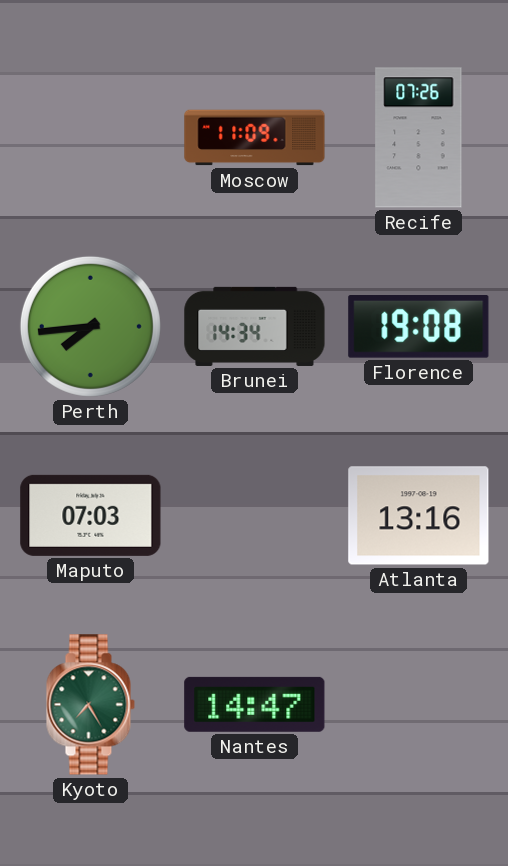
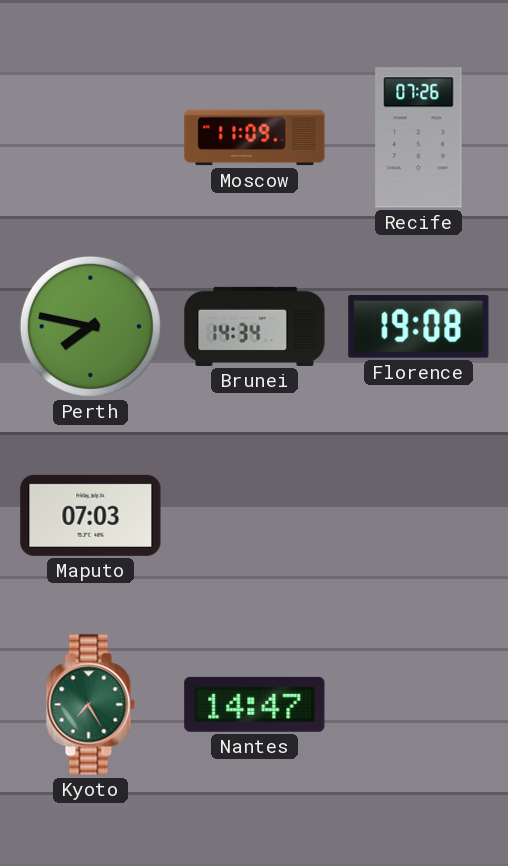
Perth: 7:44 -> 7:47
Atlanta: 13:16 -> none
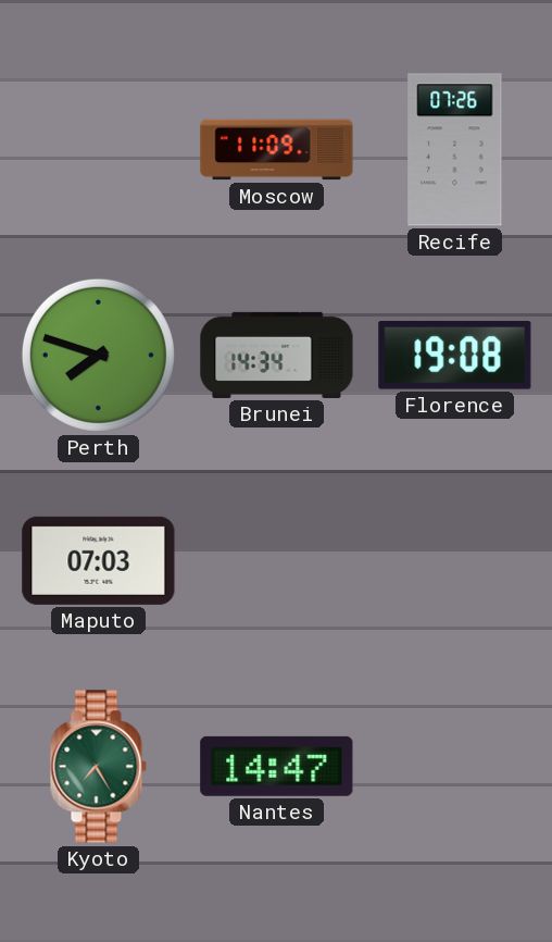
Perth: 7:47 -> 7:48
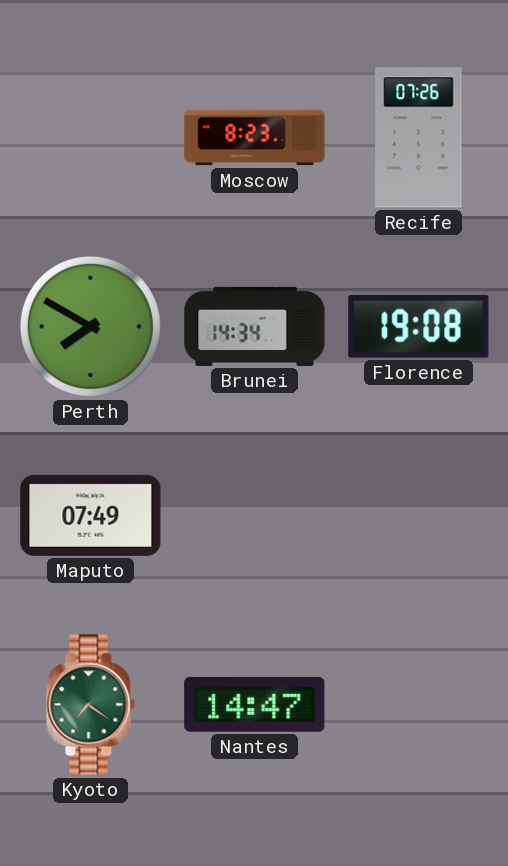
Moscow: 11:09 -> 8:23
Perth: 7:48 -> 7:50
Maputo: 07:03 -> 07:49
Kyoto: 7:25 -> 7:21
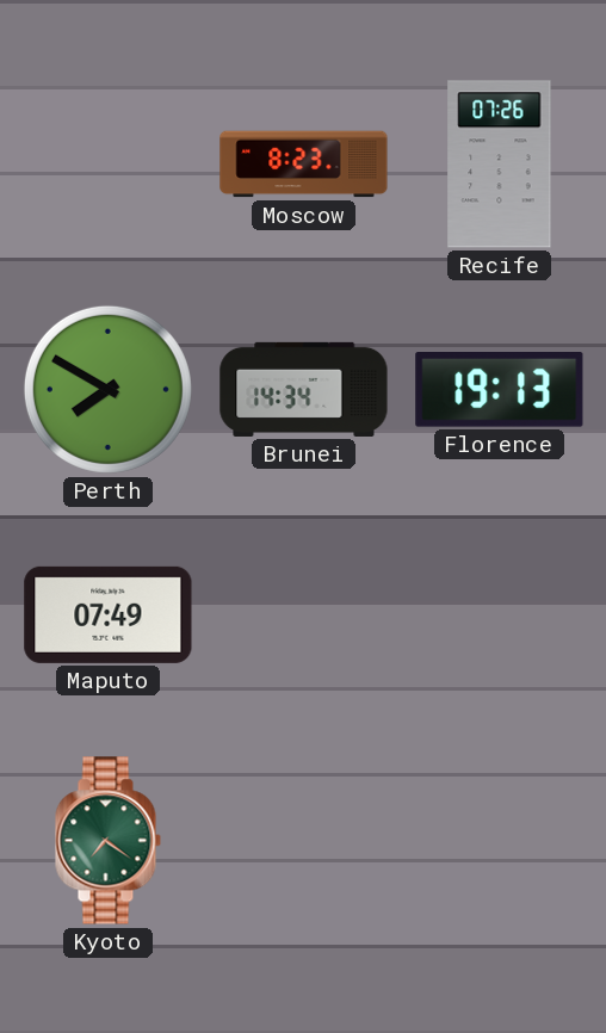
Florence: 19:08 -> 19:13
Nantes: 14:47 -> none
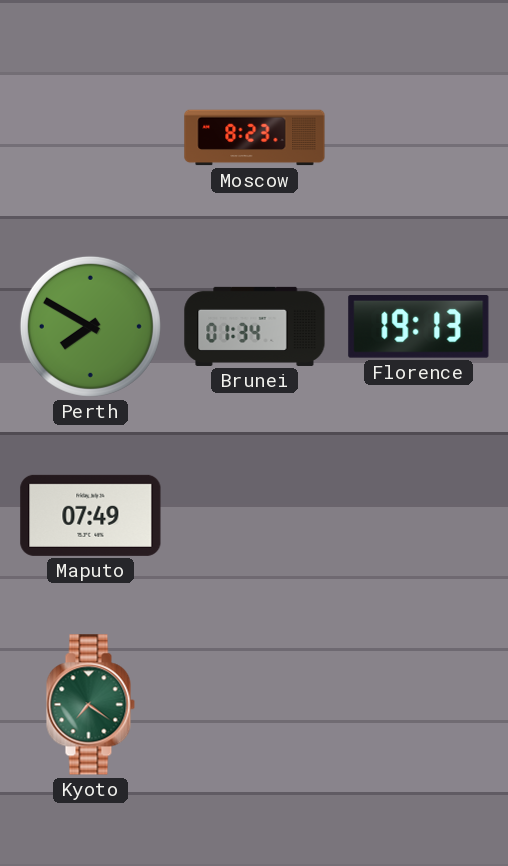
Recife: 07:26 -> none
Brunei: 14:34 -> 01:34
